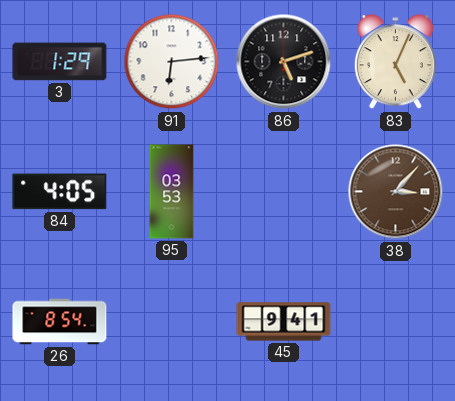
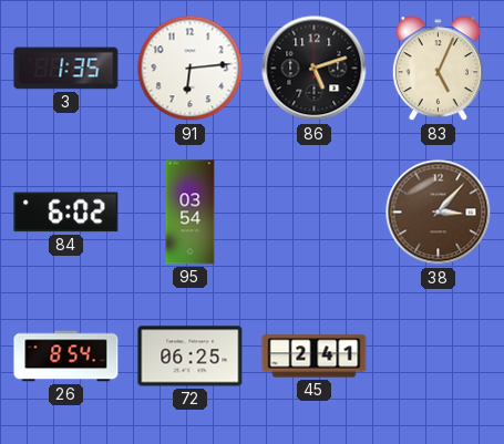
3: 1:29 -> 1:35
84: 4:05 -> 6:02
95: 03:53 -> 03:54
72: none -> 06:25
45: 9:41 -> 2:41
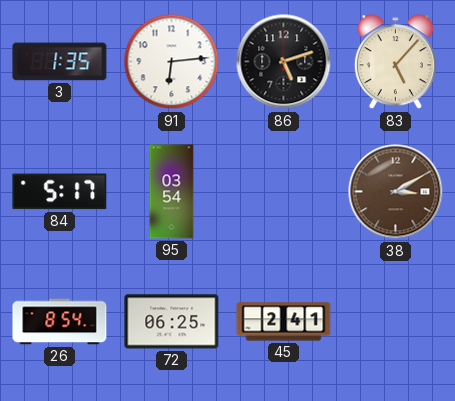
83: 5:04 -> 5:07
84: 6:02 -> 5:17
38: 3:07 -> 3:10
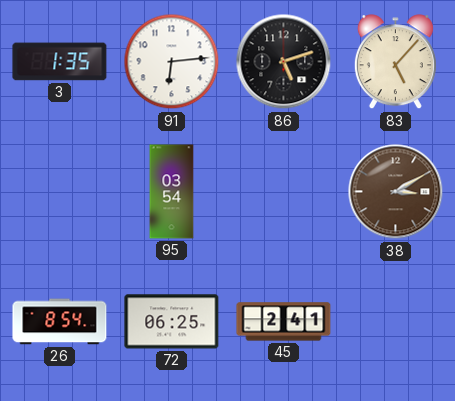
84: 5:17 -> none
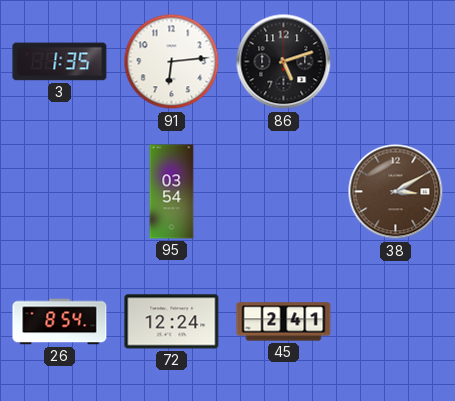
83: 5:07 -> none
72: 06:25 -> 12:24
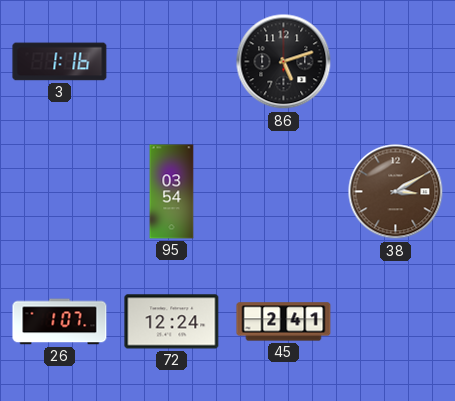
3: 1:35 -> 1:16
91: 6:14 -> none
26: 8:54 -> 1:07
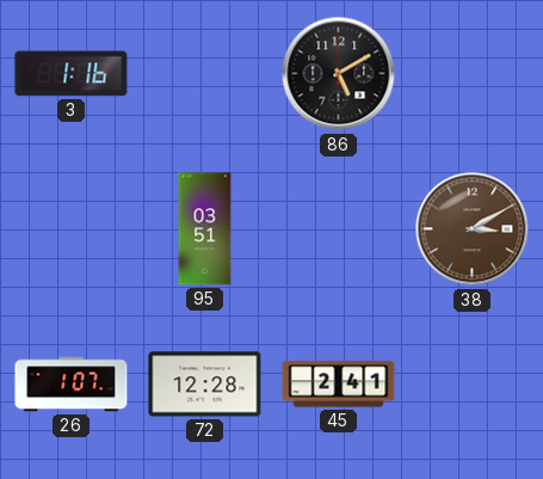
86: 5:12 -> 5:10
95: 03:54 -> 03:51
72: 12:24 -> 12:28
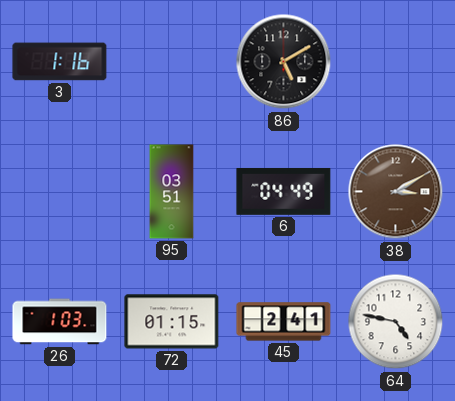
6: none -> 04:49
26: 1:07 -> 1:03
72: 12:28 -> 01:15
64: none -> 4:47
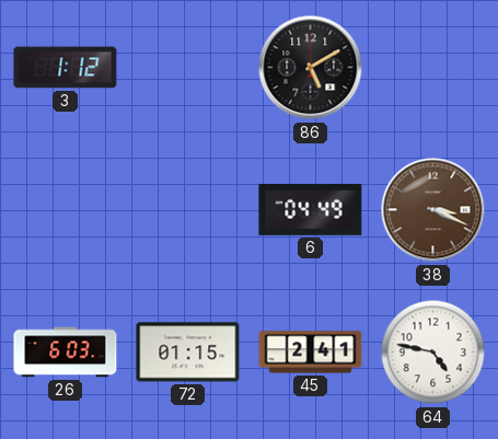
3: 1:16 -> 1:12
95: 03:51 -> none
38: 3:10 -> 3:19
26: 1:03 -> 6:03
